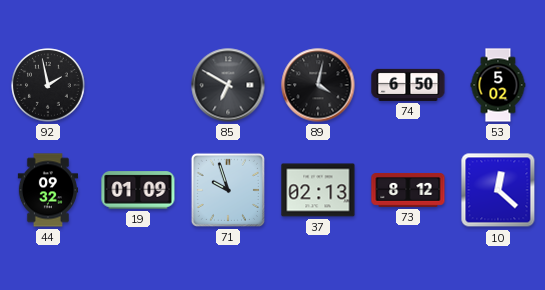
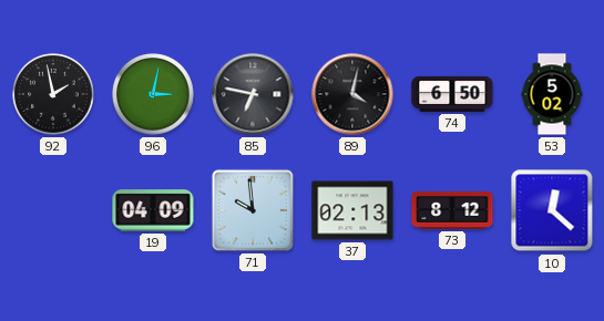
96: none -> 3:02
85: 6:50 -> 6:47
44: 09:32 -> none
19: 01:09 -> 04:09
71: 9:57 -> 9:59
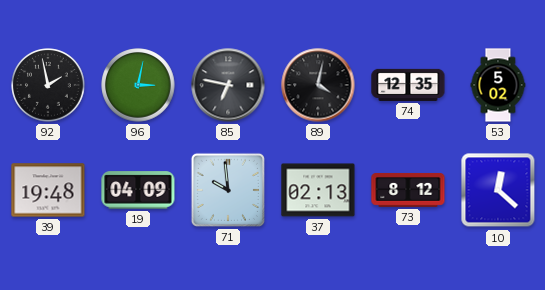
74: 6:50 -> 12:35
39: none -> 19:48
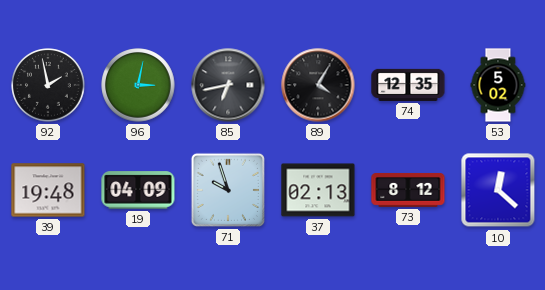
85: 6:47 -> 6:43
89: 4:02 -> 4:05
71: 9:59 -> 9:57
